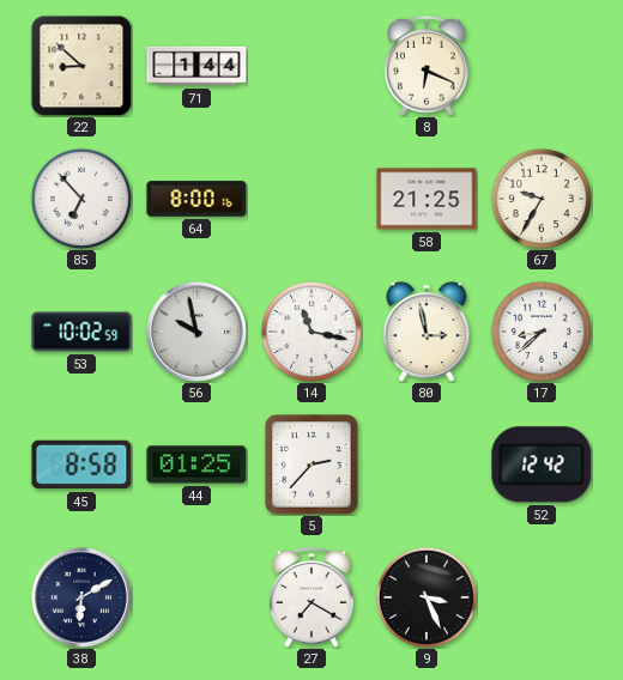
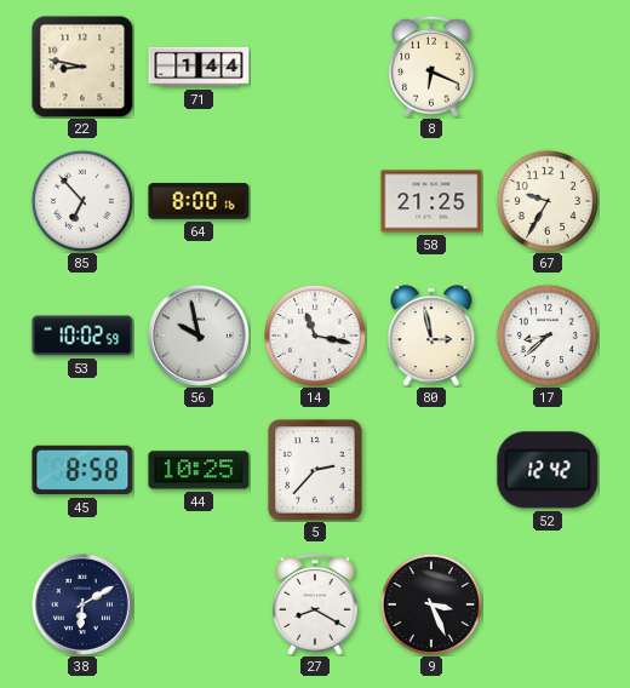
22: 8:52 -> 8:47
44: 01:25 -> 10:25
27: 7:20 -> 8:20
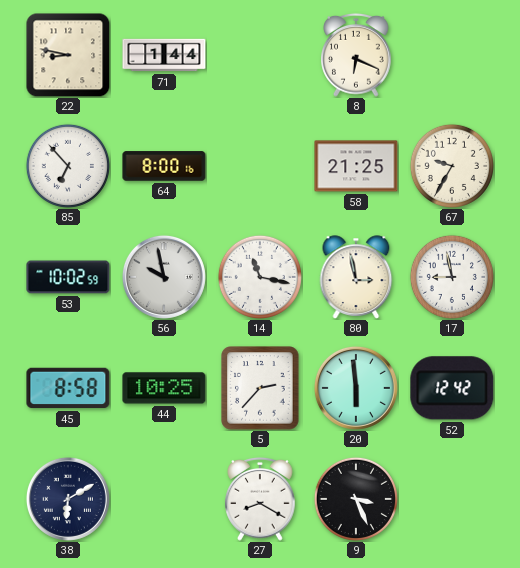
17: 8:38 -> 8:58
20: none -> 5:59
